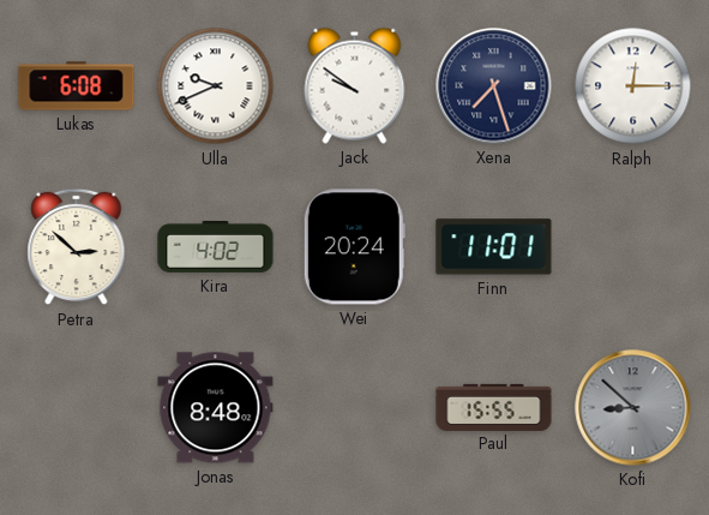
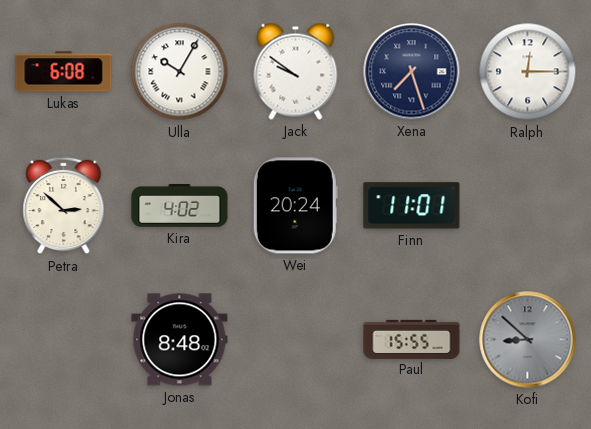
Ulla: 9:41 -> 10:05
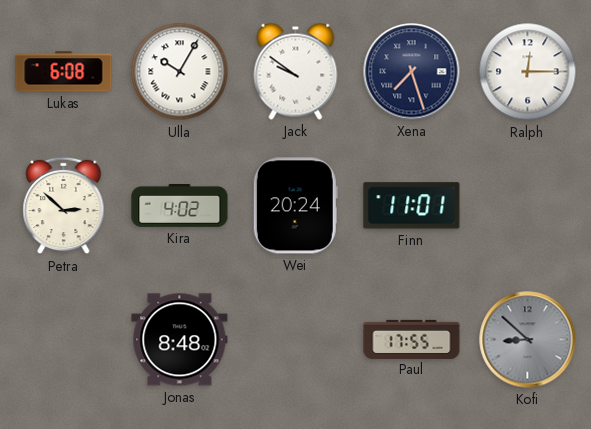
Paul: 15:55 -> 17:55
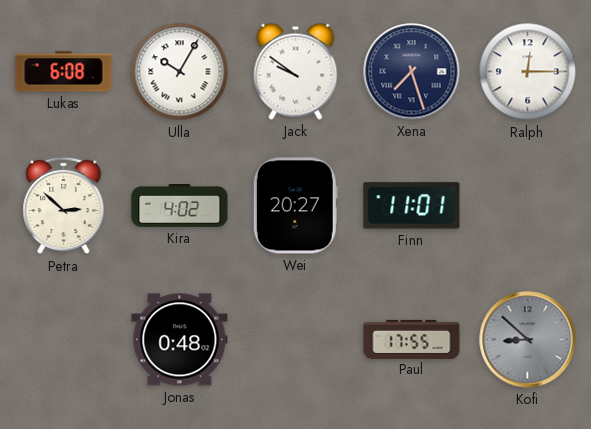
Wei: 20:24 -> 20:27
Jonas: 8:48 -> 0:48
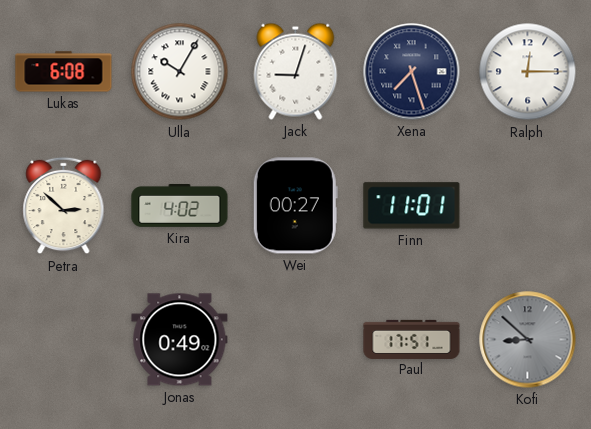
Jack: 9:51 -> 9:03
Wei: 20:27 -> 00:27
Jonas: 0:48 -> 0:49
Paul: 17:55 -> 17:51
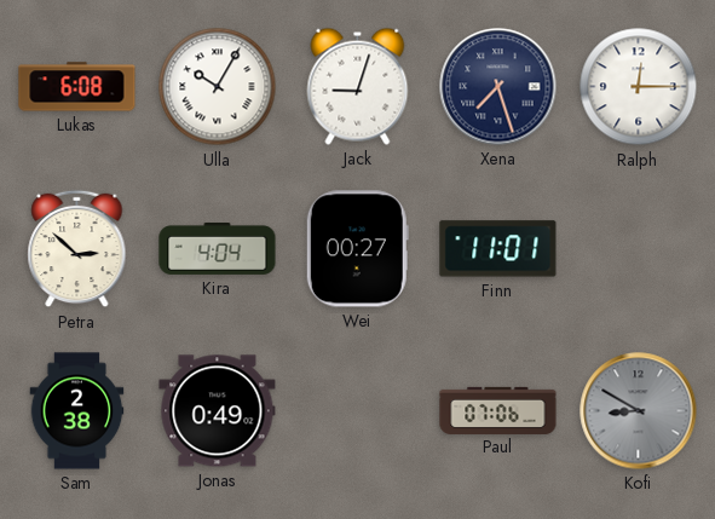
Kira: 4:02 -> 4:04
Sam: none -> 2:38
Paul: 17:51 -> 07:06
Kofi: 8:52 -> 8:50
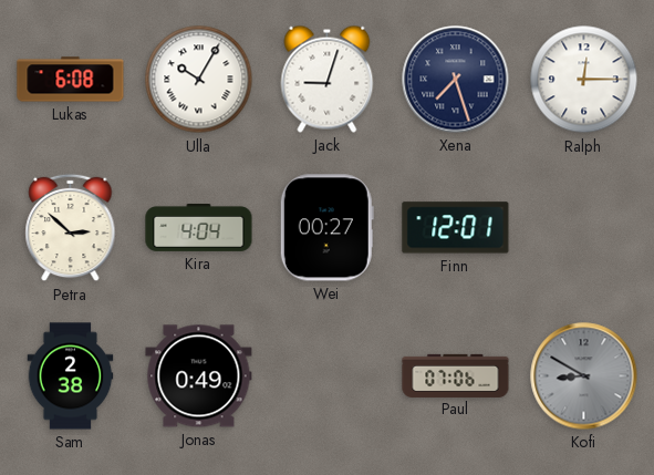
Finn: 11:01 -> 12:01
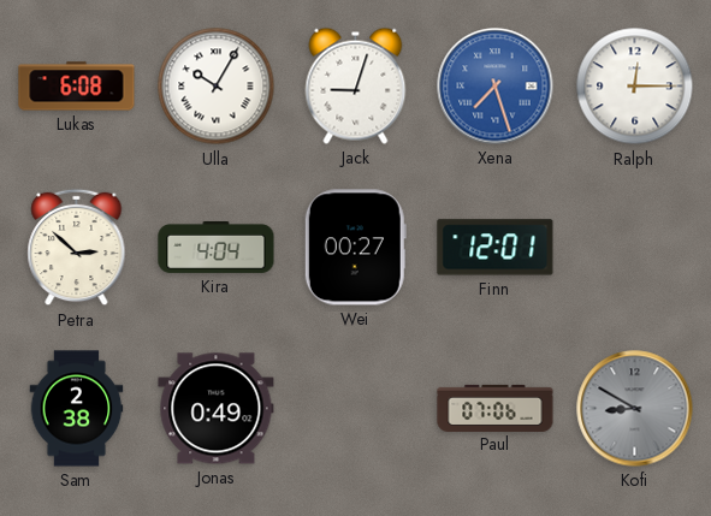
Xena dial: navy -> blue
